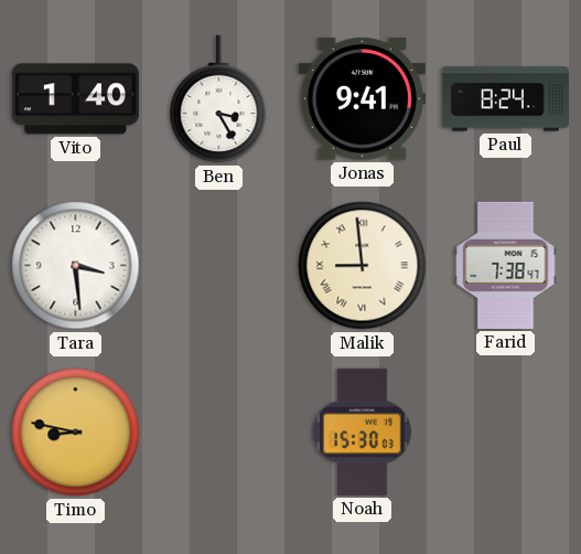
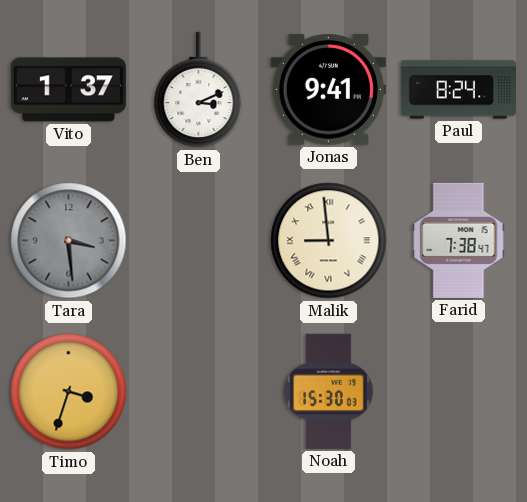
Vito: 1:40 -> 1:37
Ben: 3:25 -> 3:11
Tara dial: white -> grey
Timo: 8:47 -> 3:33
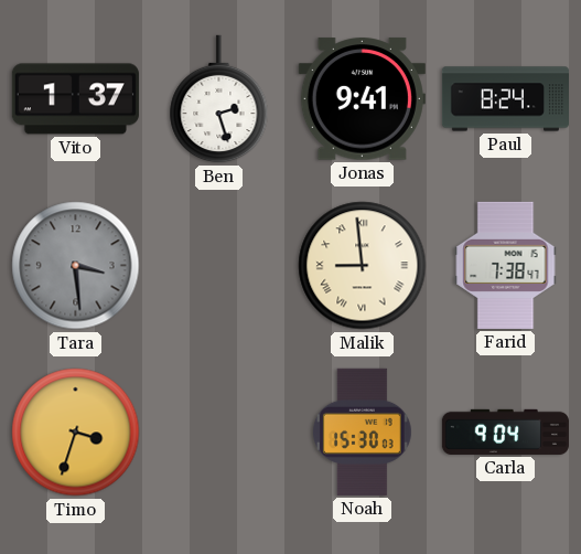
Ben: 3:11 -> 2:27
Carla: none -> 9:04
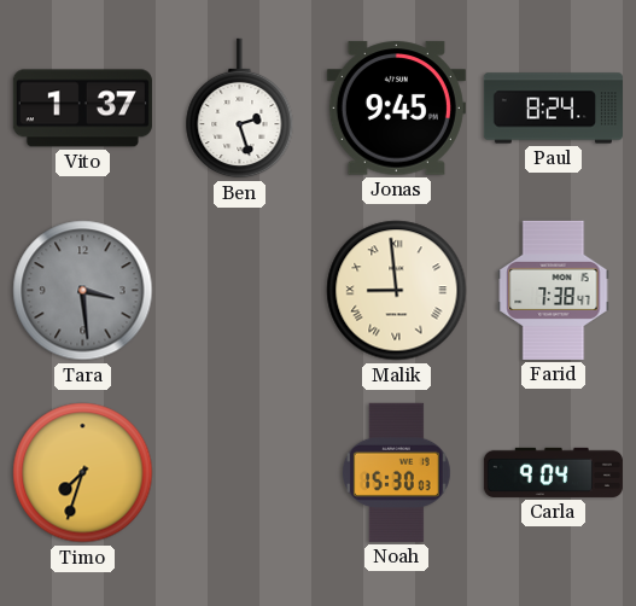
Jonas: 9:41 -> 9:45
Timo: 3:33 -> 7:33
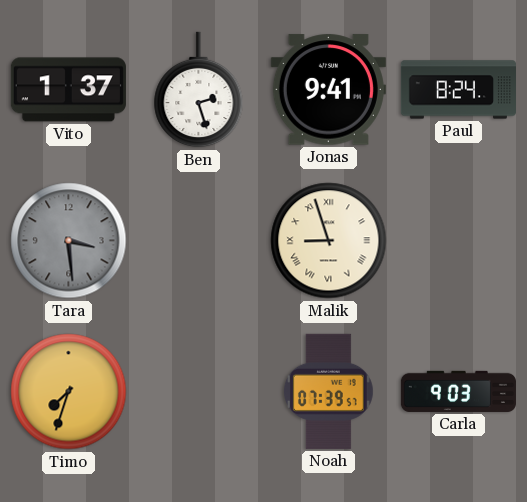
Jonas: 9:45 -> 9:41
Malik: 8:59 -> 8:57
Farid: 7:38 -> none
Noah: 15:30 -> 07:39
Carla: 9:04 -> 9:03
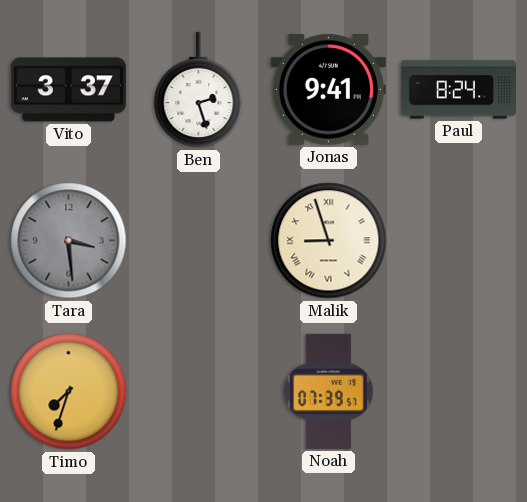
Vito: 1:37 -> 3:37
Carla: 9:03 -> none
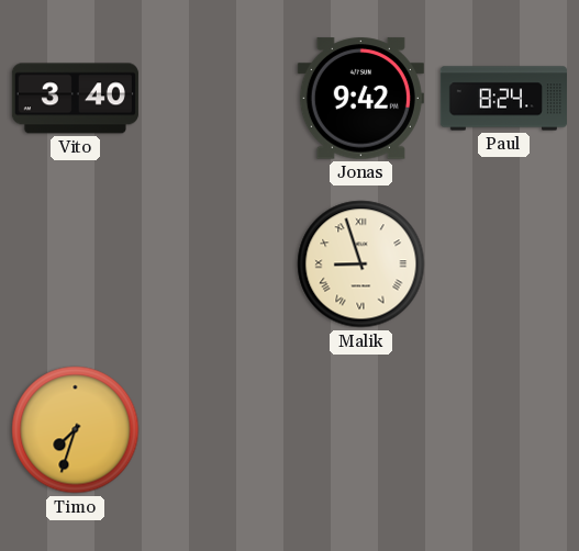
Vito: 3:37 -> 3:40
Ben: 2:27 -> none
Jonas: 9:41 -> 9:42
Tara: 3:29 -> none
Noah: 07:39 -> none
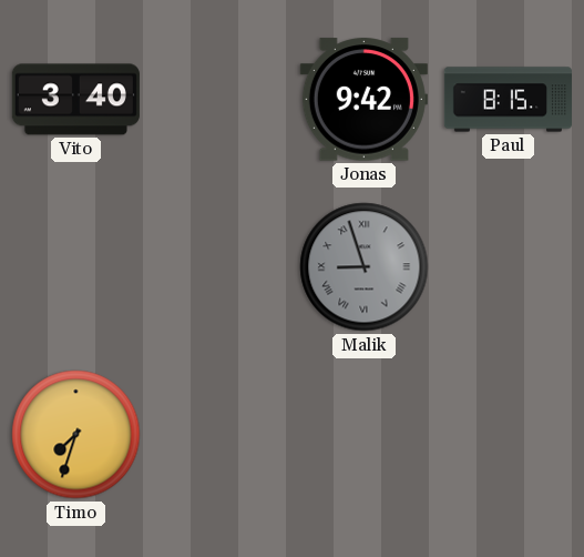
Paul: 8:24 -> 8:15
Malik dial: cream -> grey
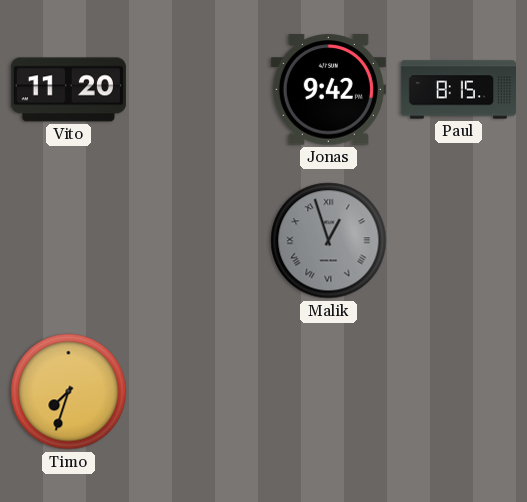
Vito: 3:40 -> 11:20
Malik: 8:57 -> 12:57
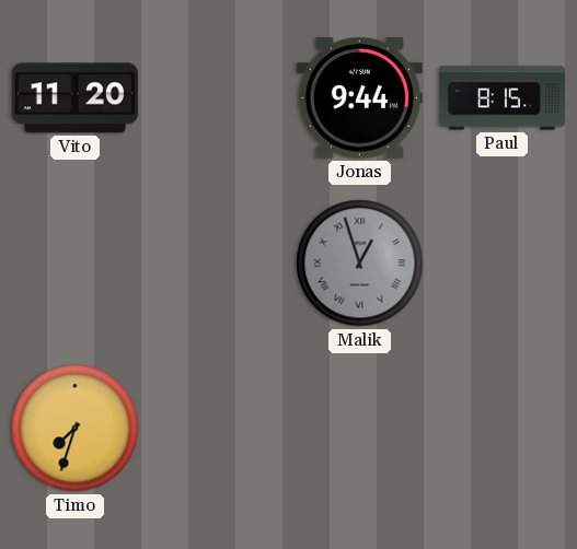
Jonas: 9:42 -> 9:44
